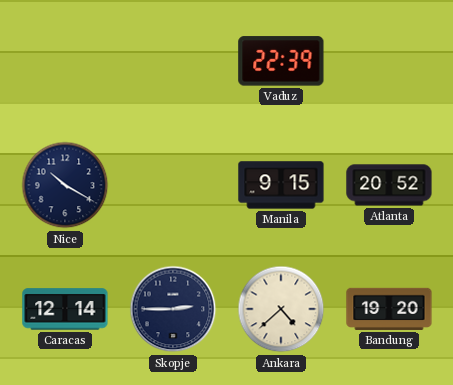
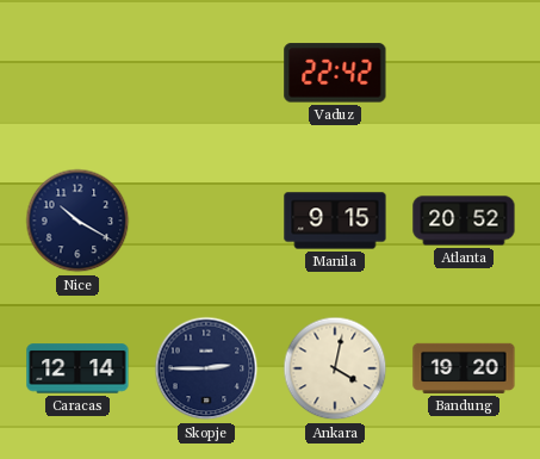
Vaduz: 22:39 -> 22:42
Ankara: 4:38 -> 4:02
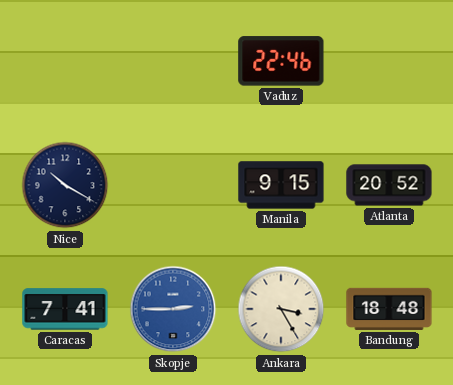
Vaduz: 22:42 -> 22:46
Caracas: 12:14 -> 7:41
Skopje dial: navy -> blue
Ankara: 4:02 -> 3:25
Bandung: 19:20 -> 18:48
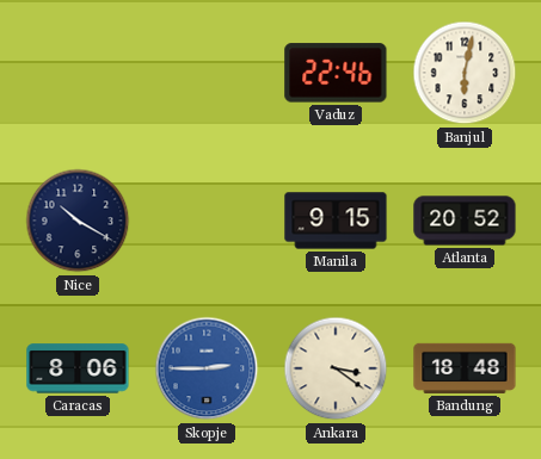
Banjul: none -> 6:02
Caracas: 7:41 -> 8:06
Ankara: 3:25 -> 3:21
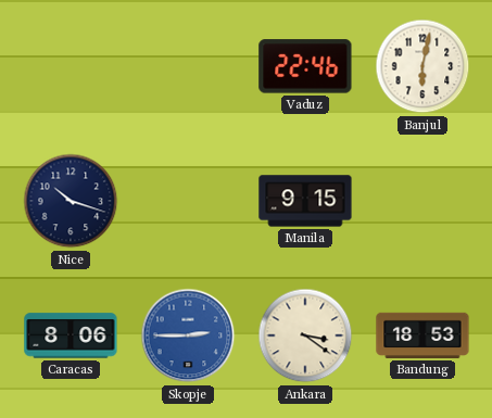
Nice: 10:20 -> 10:18
Atlanta: 20:52 -> none
Bandung: 18:48 -> 18:53
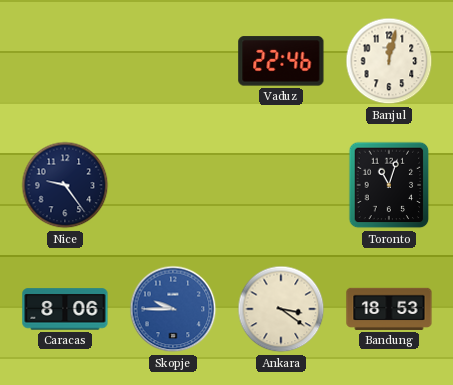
Banjul: 6:02 -> 12:02
Nice: 10:18 -> 9:24
Manila: 9:15 -> none
Toronto: none -> 11:03
Skopje: 2:45 -> 9:45
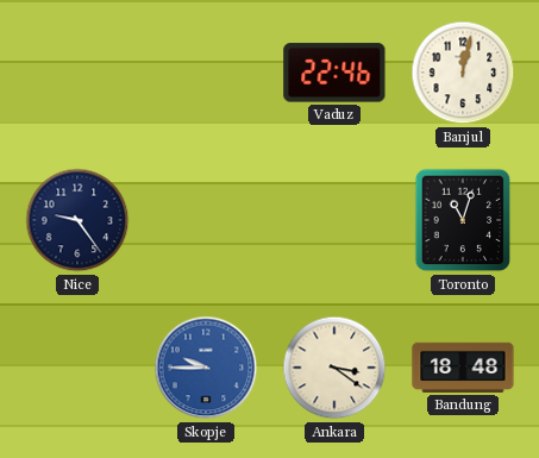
Caracas: 8:06 -> none
Bandung: 18:53 -> 18:48
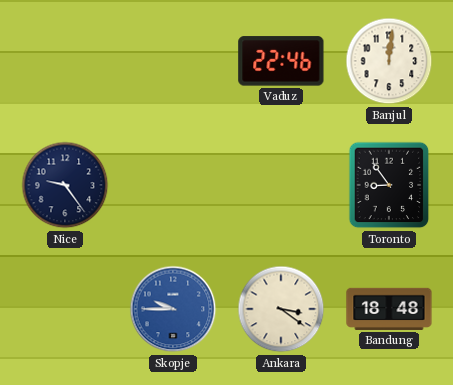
Banjul: 12:02 -> 12:01
Toronto: 11:03 -> 8:54
